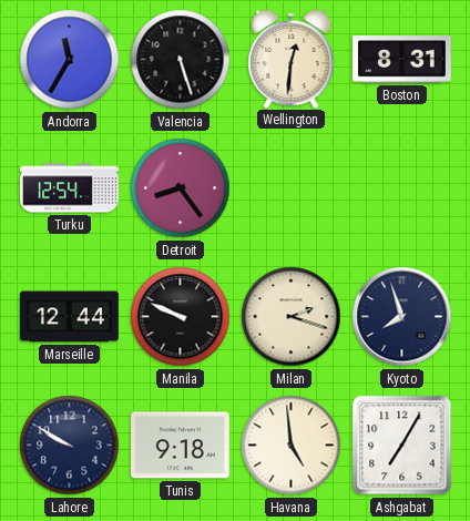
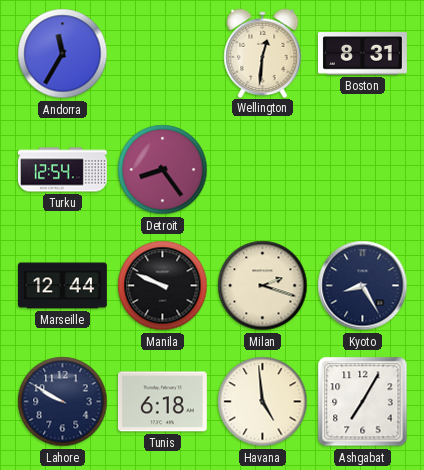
Valencia: 5:27 -> none
Kyoto: 7:57 -> 8:25
Tunis: 9:18 -> 6:18
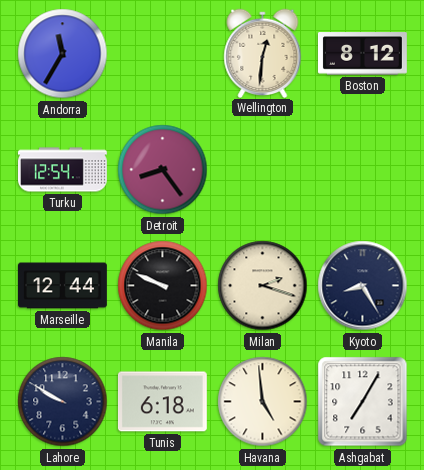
Boston: 8:31 -> 8:12
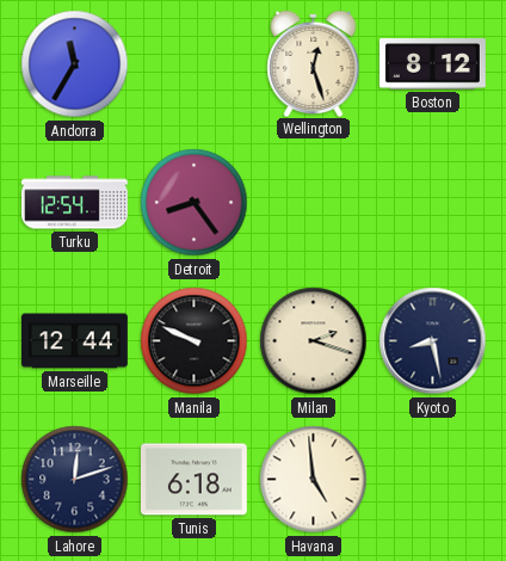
Wellington: 12:31 -> 12:27
Kyoto: 8:25 -> 8:28
Lahore: 9:50 -> 12:12
Ashgabat: 7:05 -> none
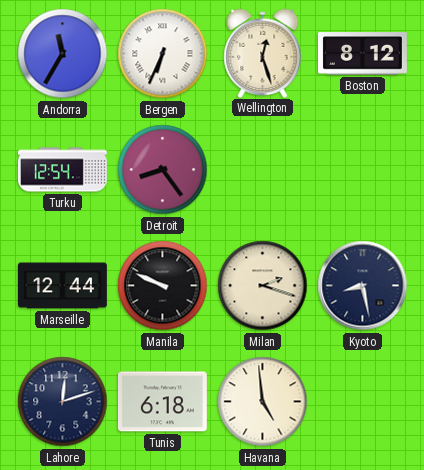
Bergen: none -> 6:34
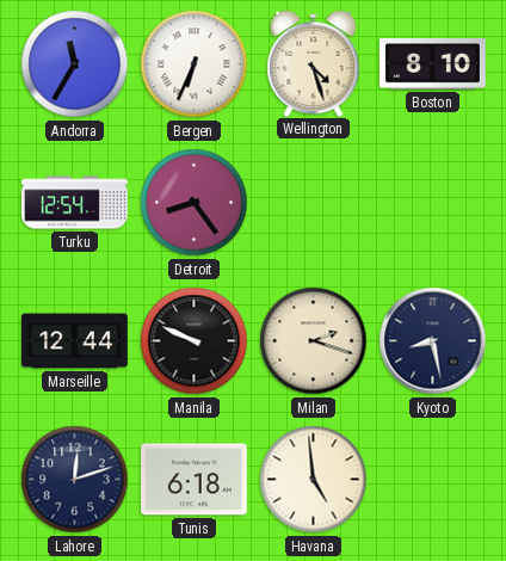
Wellington: 12:27 -> 4:27
Boston: 8:12 -> 8:10
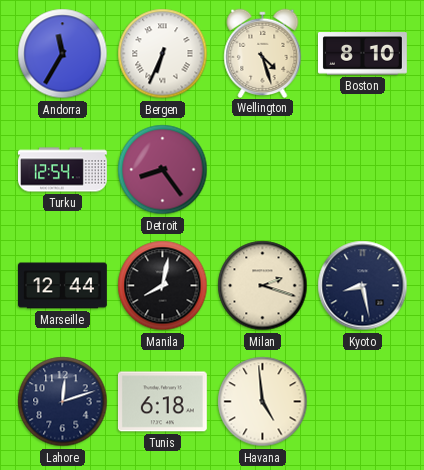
Manila: 9:49 -> 8:02
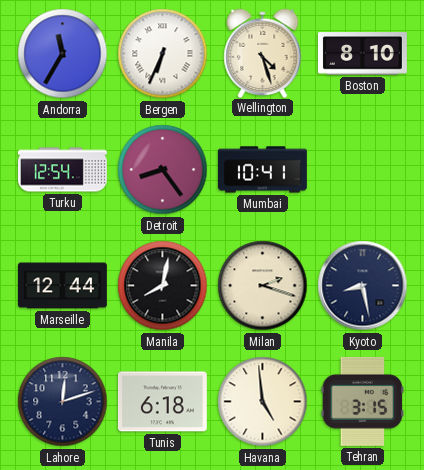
Mumbai: none -> 10:41
Tehran: none -> 3:15
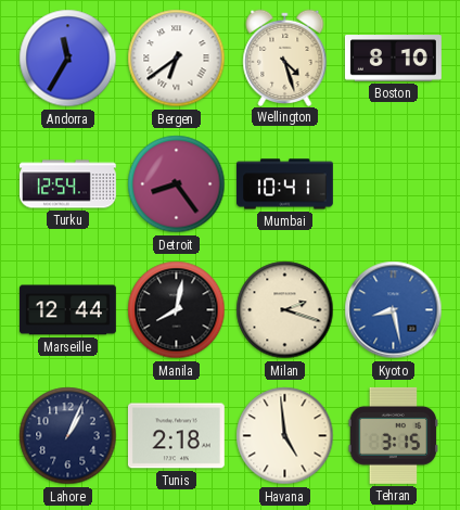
Bergen: 6:34 -> 6:39
Kyoto dial: navy -> blue
Lahore: 12:12 -> 1:04
Tunis: 6:18 -> 2:18
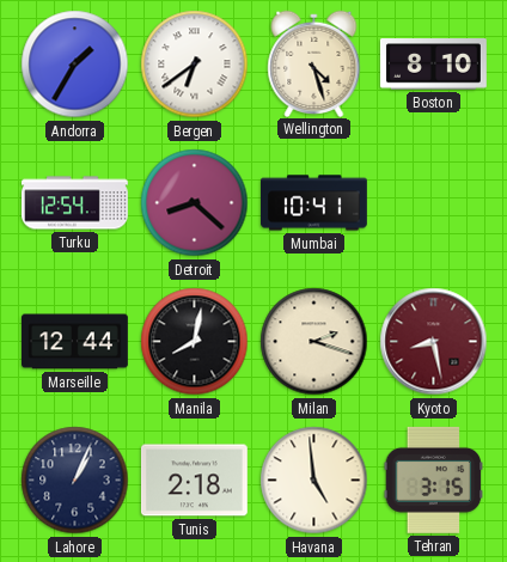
Andorra: 11:35 -> 1:35
Detroit: 8:24 -> 8:22
Kyoto dial: blue -> burgundy
